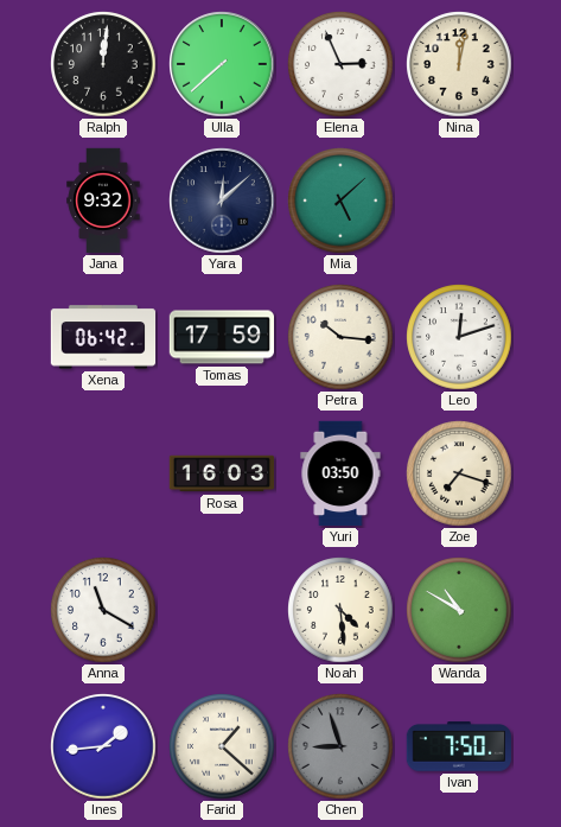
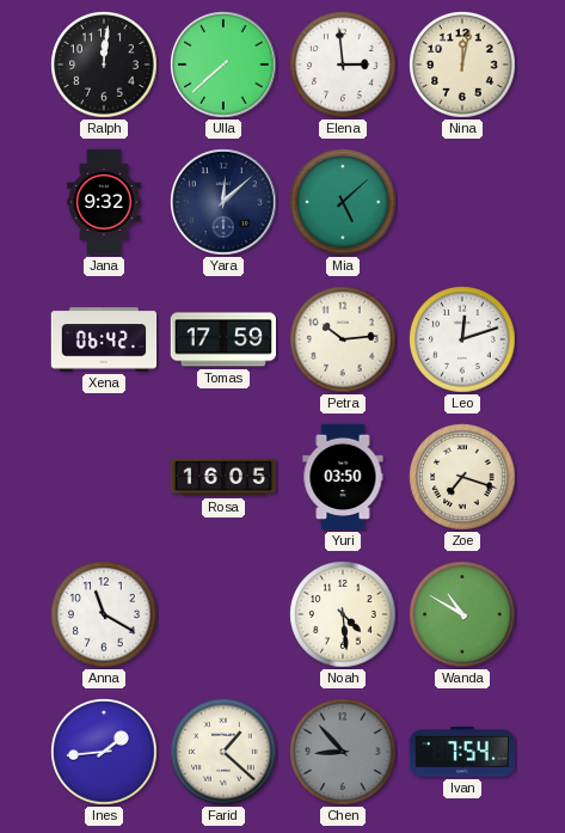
Elena: 2:56 -> 2:59
Petra: 10:16 -> 10:14
Rosa: 16:03 -> 16:05
Chen: 8:57 -> 8:53
Ivan: 7:50 -> 7:54
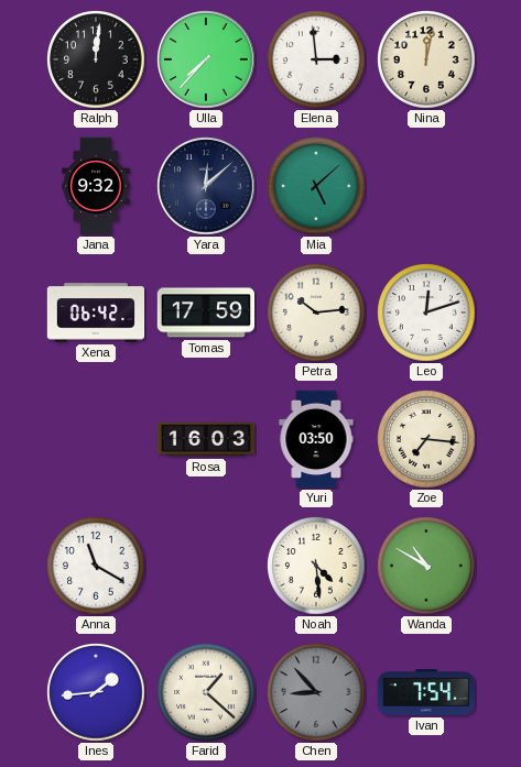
Ulla: 7:38 -> 7:37
Rosa: 16:05 -> 16:03
Zoe: 7:18 -> 7:16
